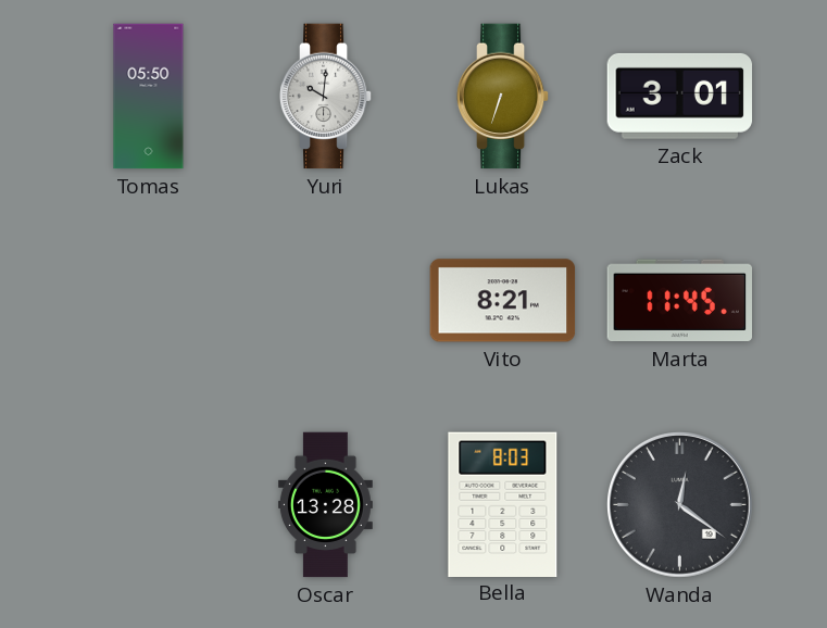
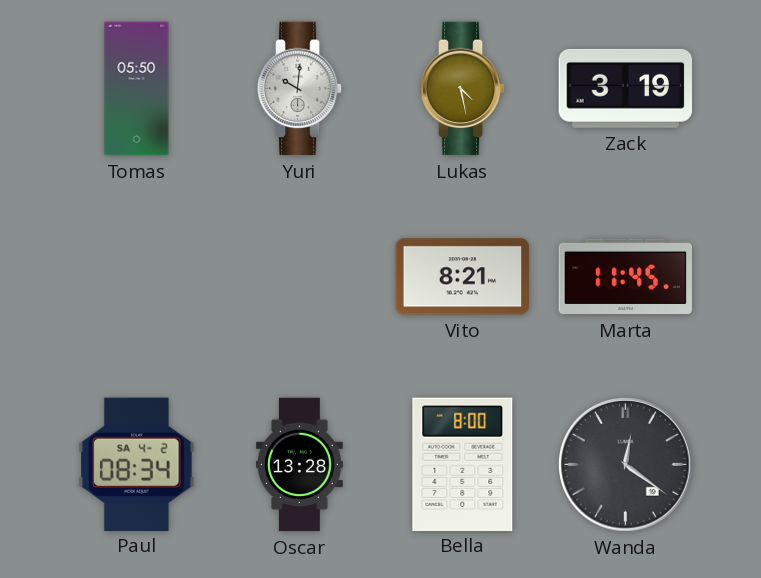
Lukas: 6:33 -> 4:28
Zack: 3:01 -> 3:19
Paul: none -> 08:34
Bella: 8:03 -> 8:00
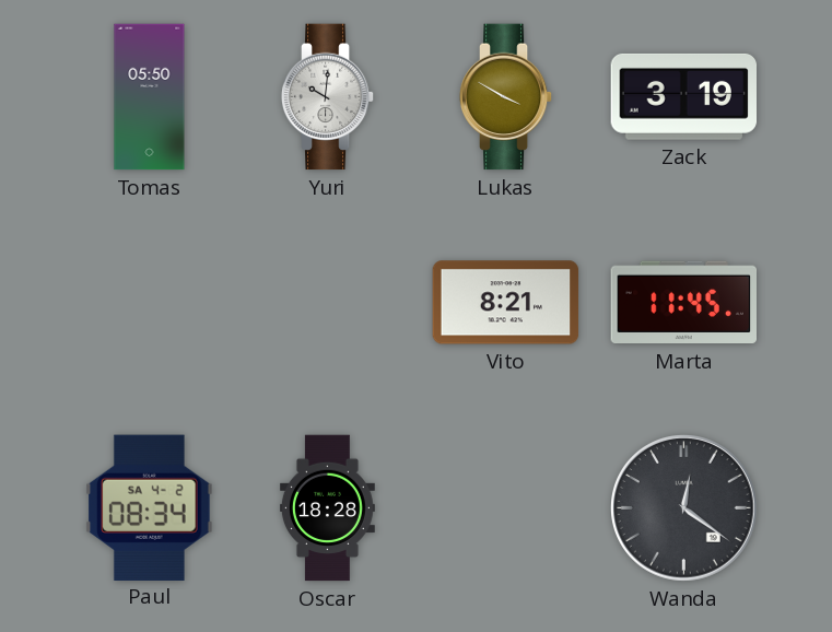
Lukas: 4:28 -> 3:50
Oscar: 13:28 -> 18:28
Bella: 8:00 -> none
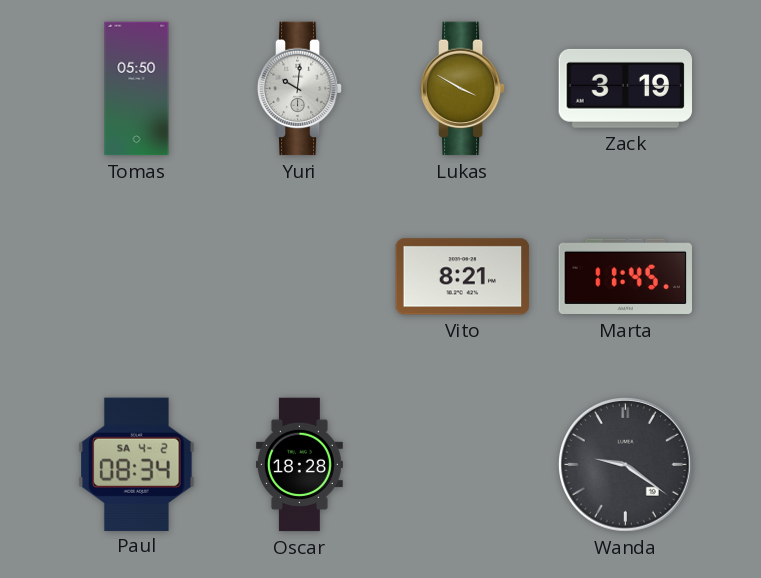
Wanda: 12:21 -> 9:21
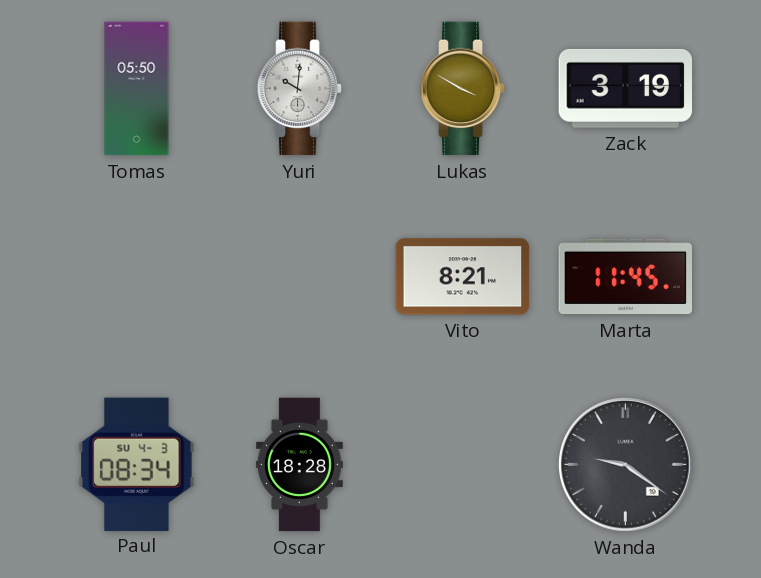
Paul date: SA 4-2 -> SU 4-3
